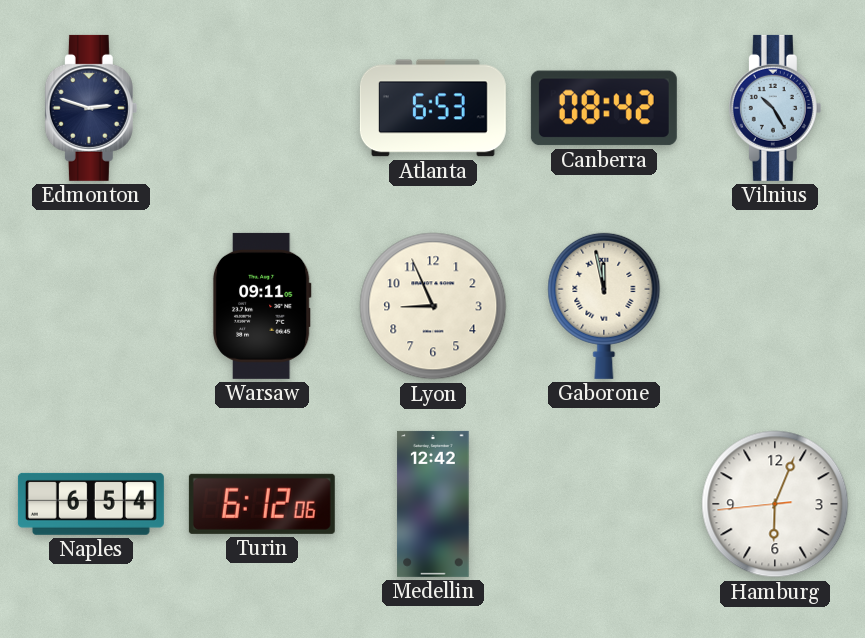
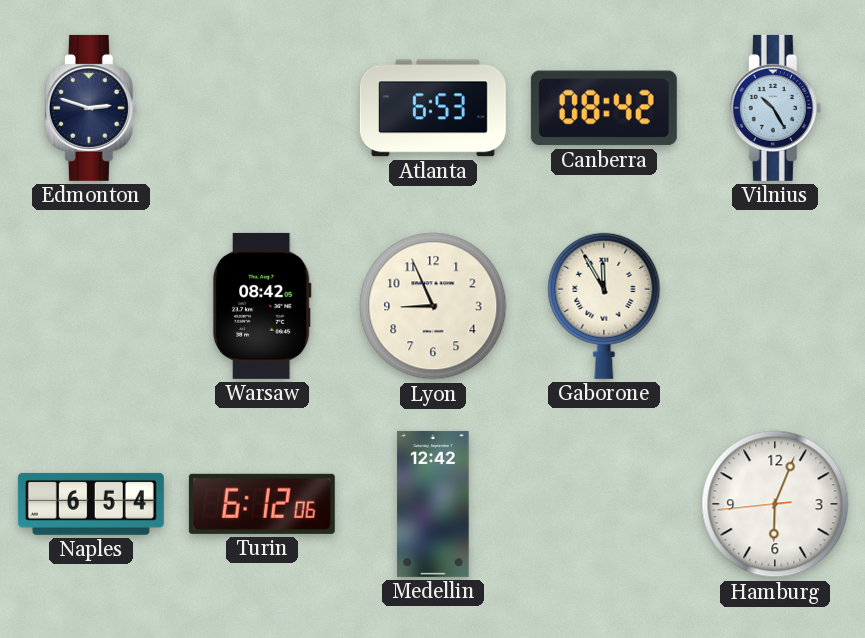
Warsaw: 09:11 -> 08:42
Gaborone: 11:58 -> 11:55
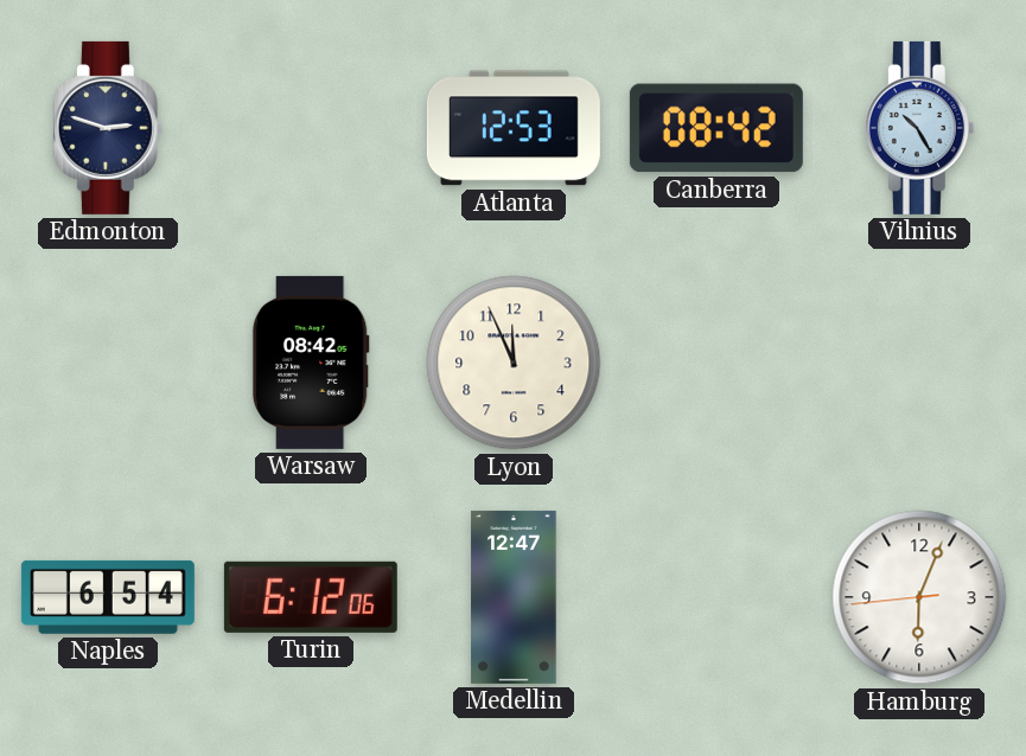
Atlanta: 6:53 -> 12:53
Lyon: 8:56 -> 11:56
Gaborone: 11:55 -> none
Medellin: 12:42 -> 12:47
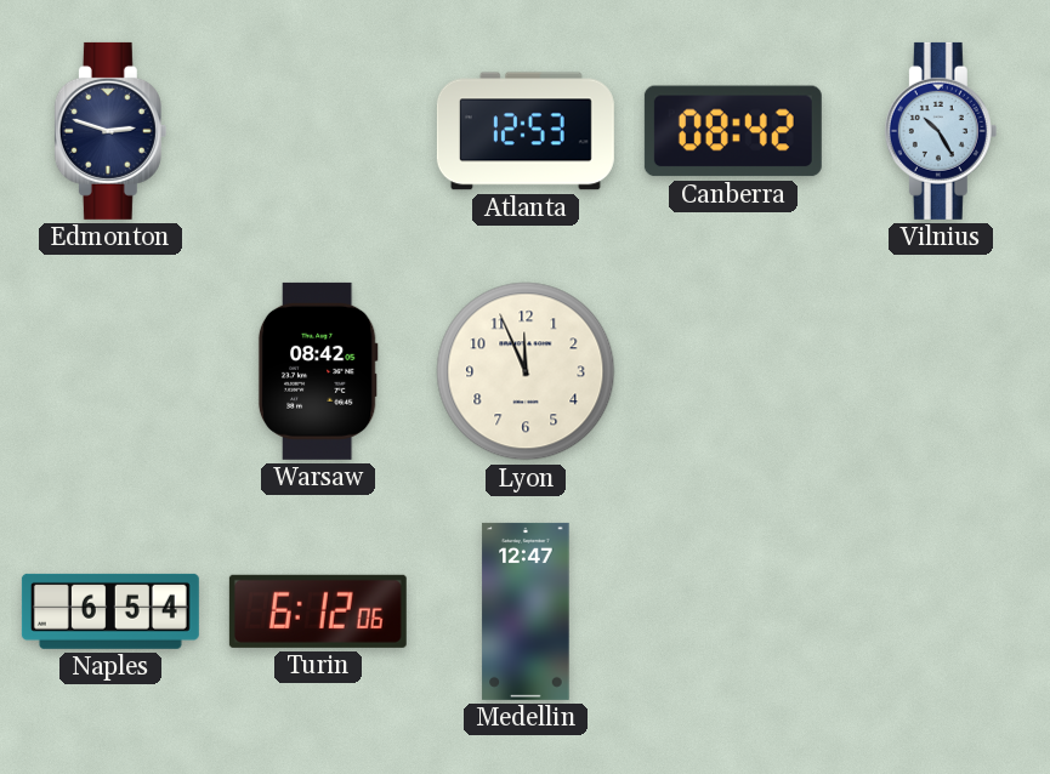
Hamburg: 6:03 -> none
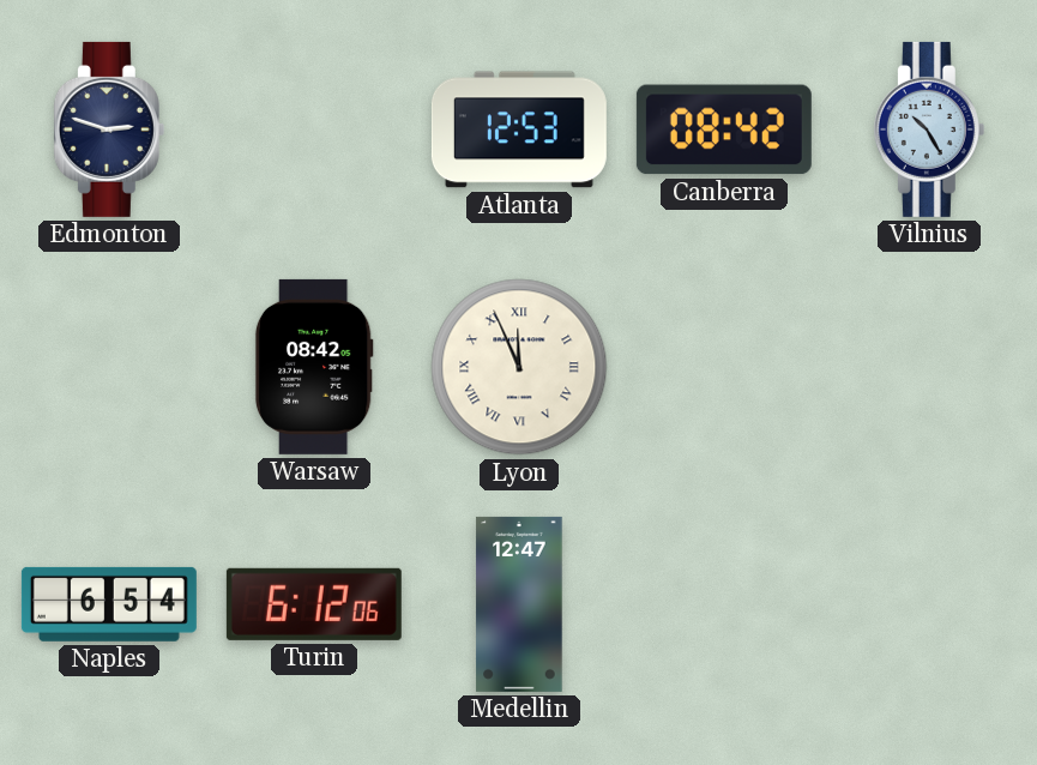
Lyon numerals: Arabic -> Roman
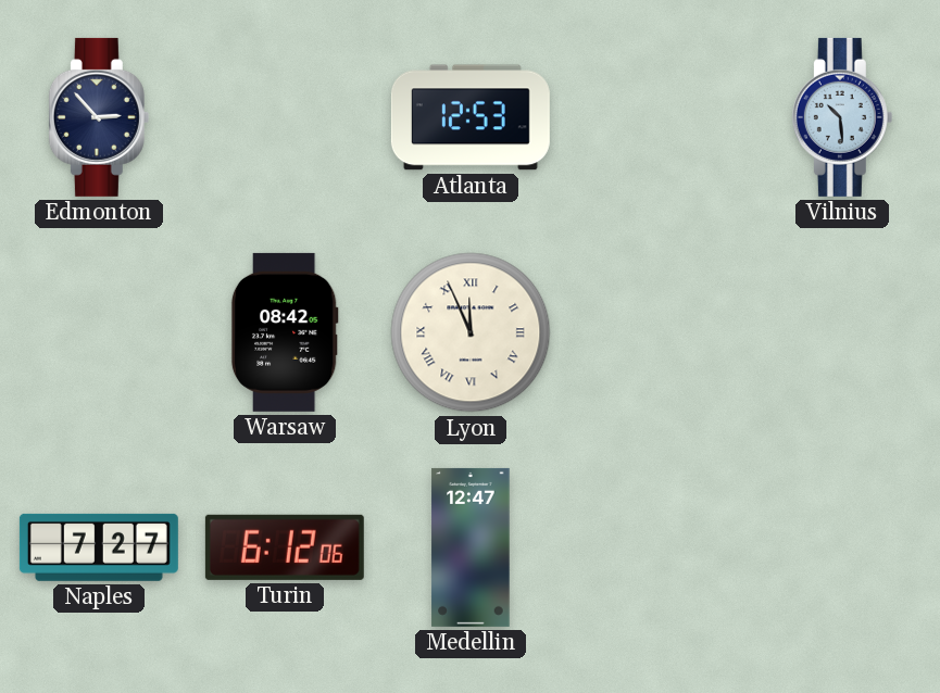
Edmonton: 2:48 -> 2:53
Canberra: 08:42 -> none
Vilnius: 10:25 -> 10:29
Naples: 6:54 -> 7:27
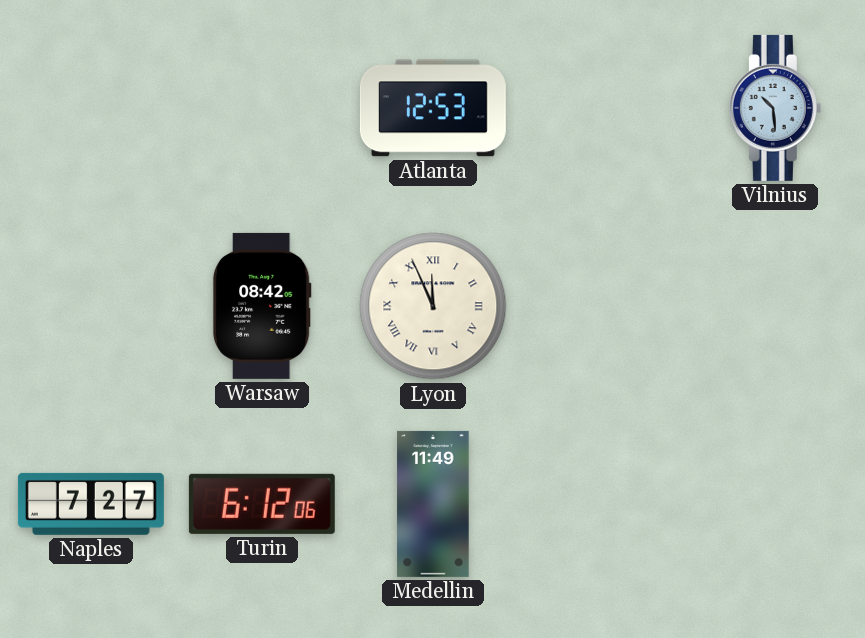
Edmonton: 2:53 -> none
Medellin: 12:47 -> 11:49
